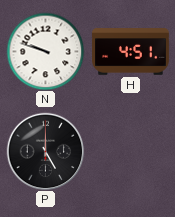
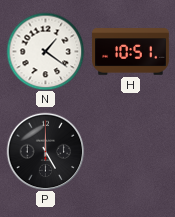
N: 9:48 -> 1:21
H: 4:51 -> 10:51
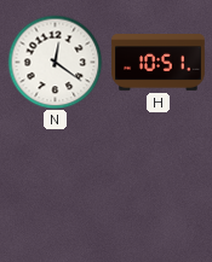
N: 1:21 -> 12:21
P: 5:00 -> none
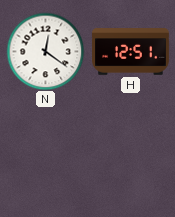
H: 10:51 -> 12:51
